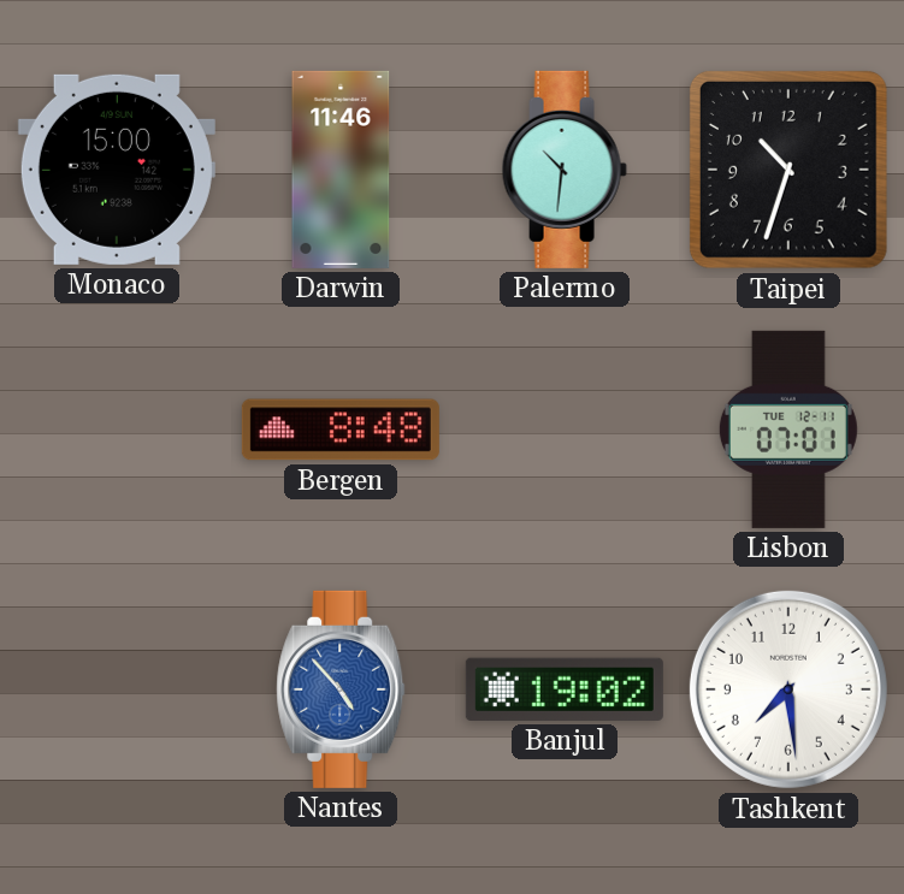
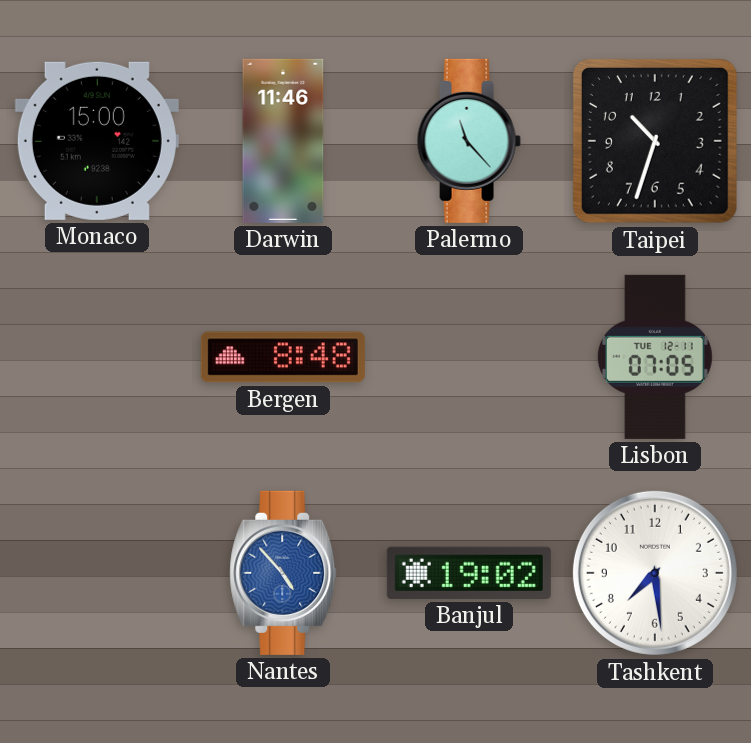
Palermo: 10:31 -> 11:23
Lisbon: 07:01 -> 07:05
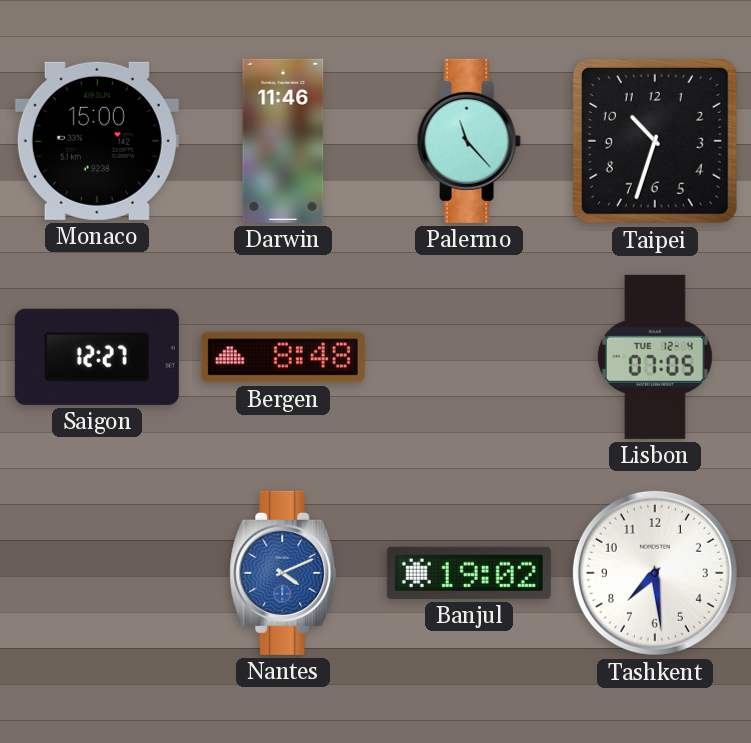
Saigon: none -> 12:27
Lisbon date: TUE 12-11 -> TUE 12-4
Nantes: 4:53 -> 4:11
